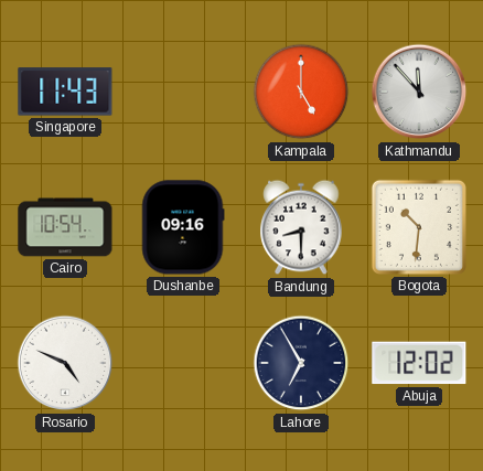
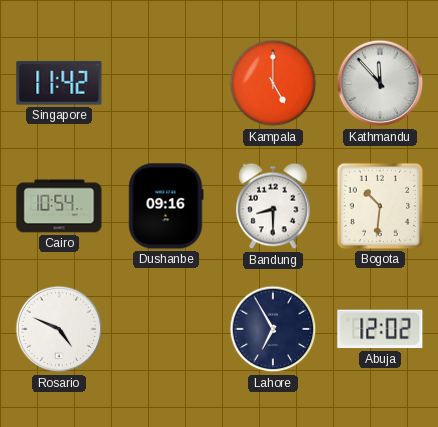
Singapore: 11:43 -> 11:42
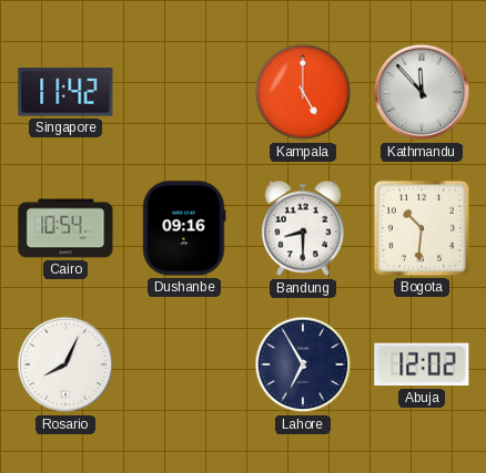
Rosario: 4:49 -> 8:04
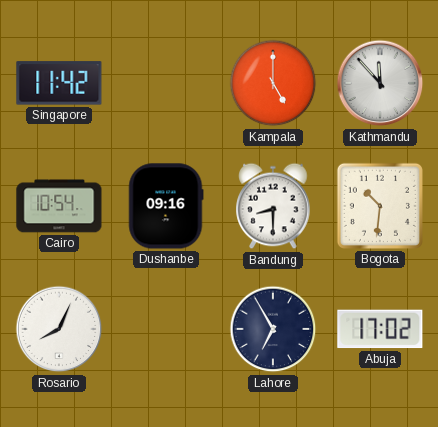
Abuja: 12:02 -> 17:02
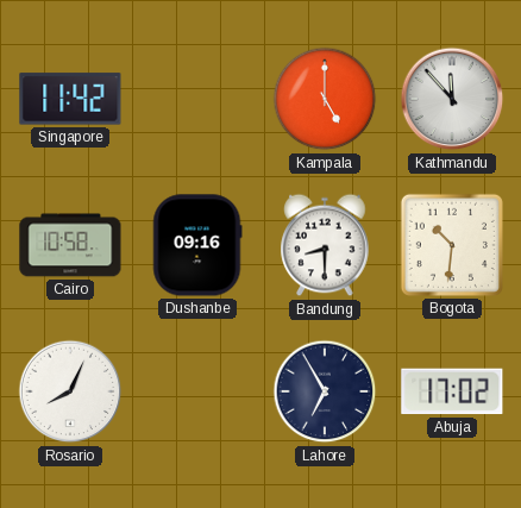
Cairo: 10:54 -> 10:58
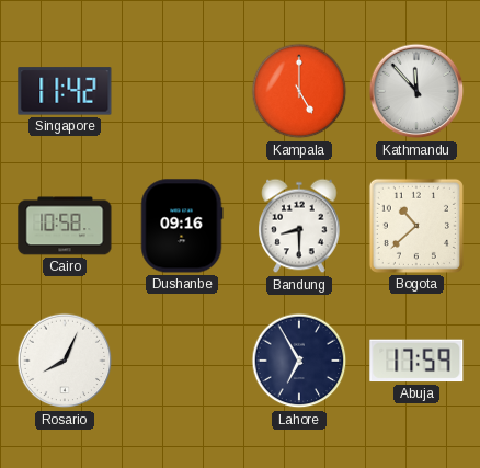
Bogota: 10:31 -> 10:38
Abuja: 17:02 -> 17:59
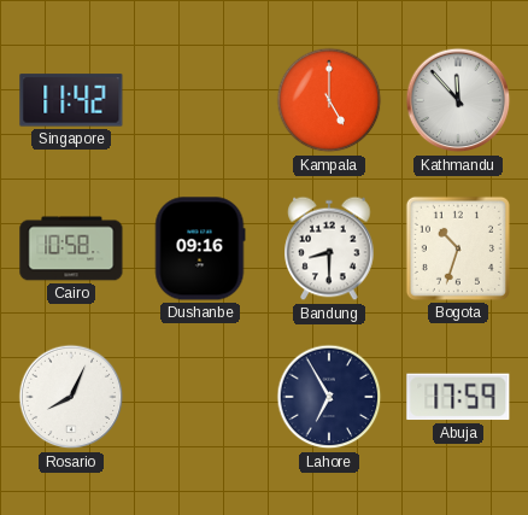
Bogota: 10:38 -> 10:33
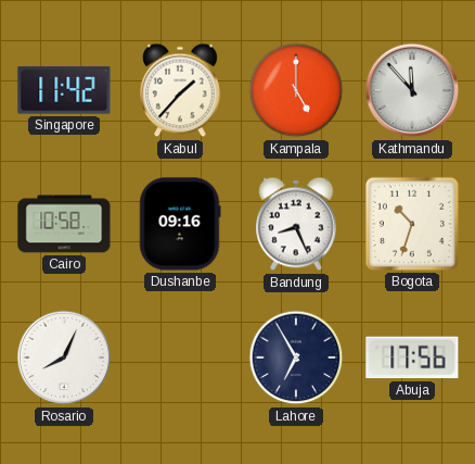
Kabul: none -> 1:37
Bandung: 8:30 -> 8:26
Abuja: 17:59 -> 17:56
